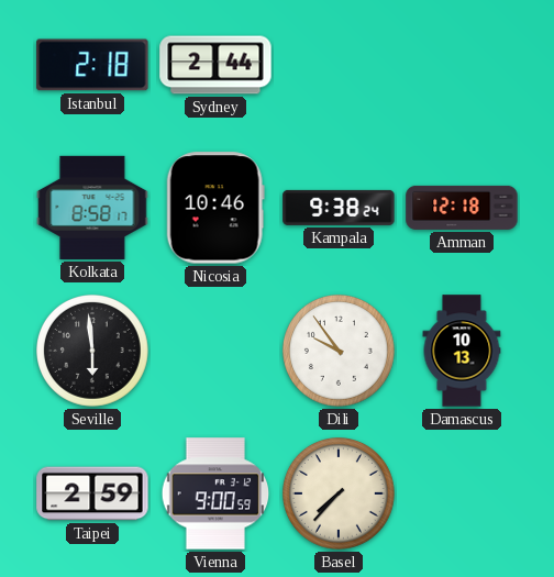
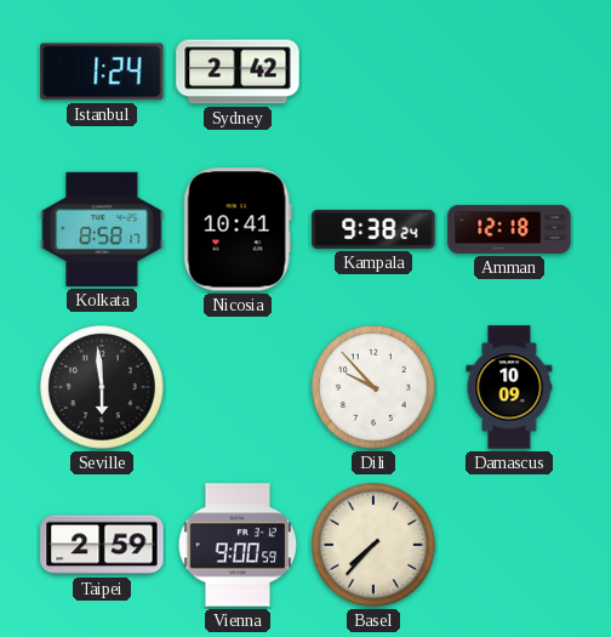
Istanbul: 2:18 -> 1:24
Sydney: 2:44 -> 2:42
Nicosia: 10:46 -> 10:41
Dili: 9:54 -> 9:53
Damascus: 10:13 -> 10:09
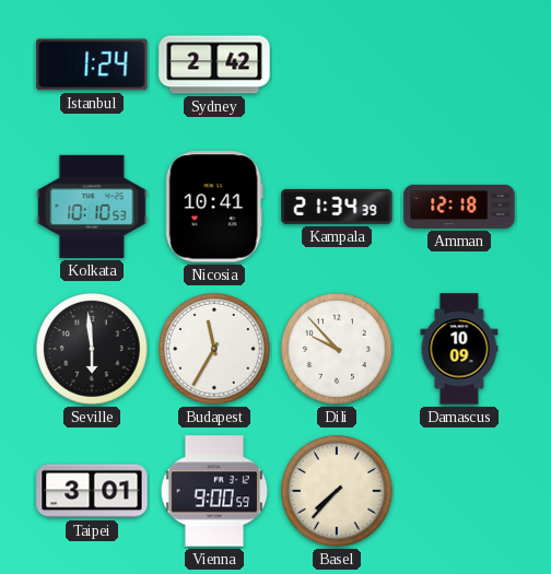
Kolkata: 8:58 -> 10:10
Kampala: 9:38 -> 21:34
Budapest: none -> 11:35
Taipei: 2:59 -> 3:01
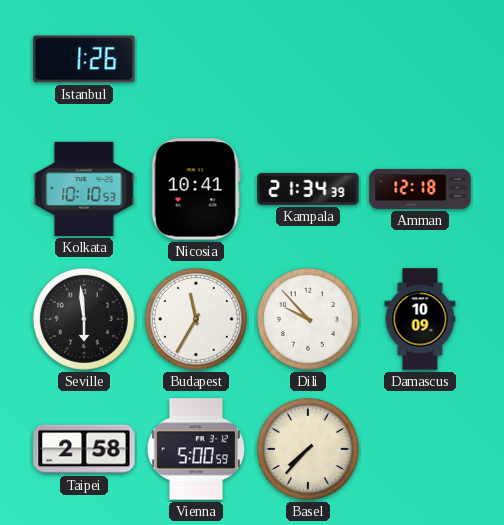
Istanbul: 1:24 -> 1:26
Sydney: 2:42 -> none
Taipei: 3:01 -> 2:58
Vienna: 9:00 -> 5:00
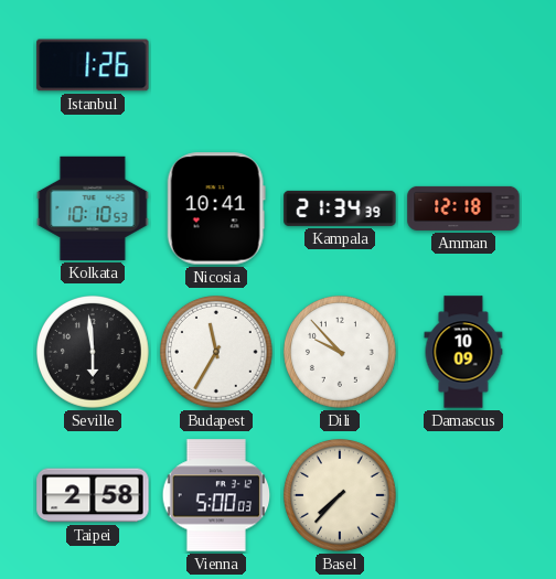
Vienna: 5:00:59 -> 5:00:03
